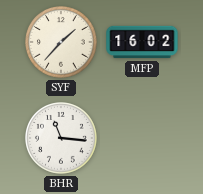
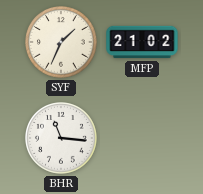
SYF: 1:37 -> 1:34
MFP: 16:02 -> 21:02
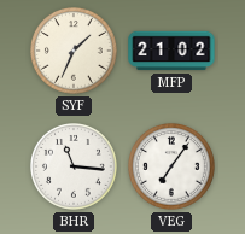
VEG: none -> 7:06
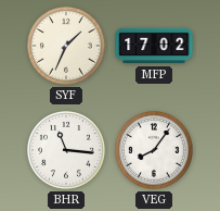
MFP: 21:02 -> 17:02
VEG: 7:06 -> 8:06
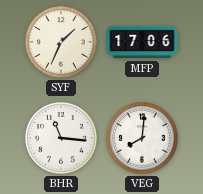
MFP: 17:02 -> 17:06
VEG: 8:06 -> 8:01
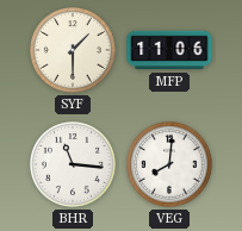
SYF: 1:34 -> 1:30
MFP: 17:06 -> 11:06
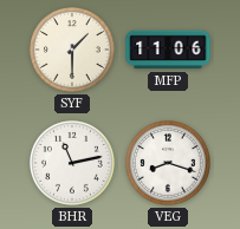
BHR: 11:16 -> 11:13
VEG: 8:01 -> 8:18
